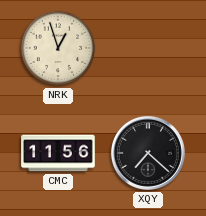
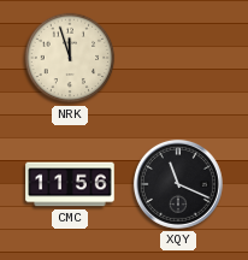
NRK: 12:57 -> 11:57
XQY: 7:22 -> 11:19
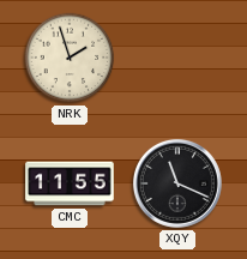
NRK: 11:57 -> 1:57
CMC: 11:56 -> 11:55
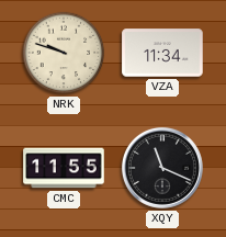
NRK: 1:57 -> 9:48
VZA: none -> 11:34
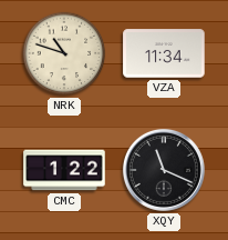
NRK: 9:48 -> 10:48
CMC: 11:55 -> 1:22
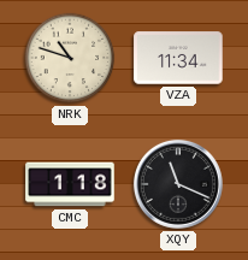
CMC: 1:22 -> 1:18
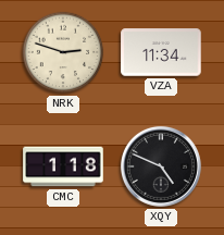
NRK: 10:48 -> 2:48
XQY: 11:19 -> 4:49
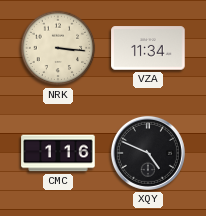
NRK: 2:48 -> 3:16
CMC: 1:18 -> 1:16
